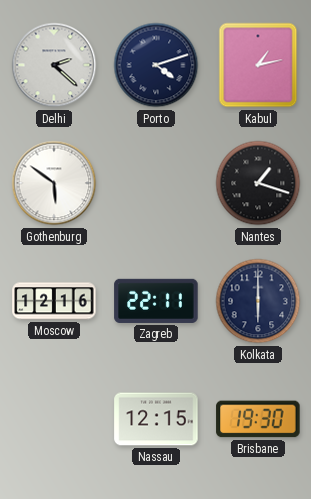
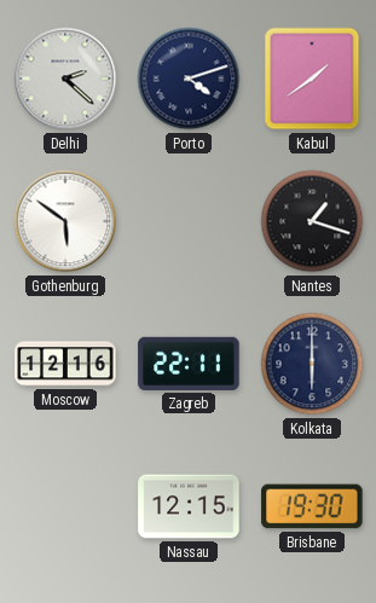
Kabul: 1:13 -> 1:39
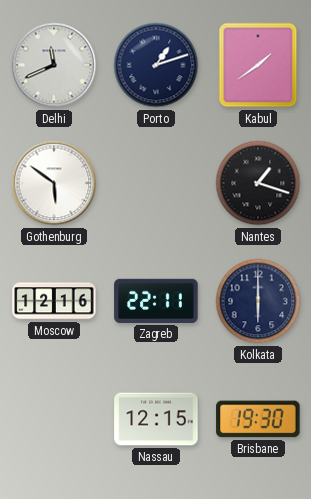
Delhi: 2:22 -> 11:41
Porto: 4:12 -> 1:12
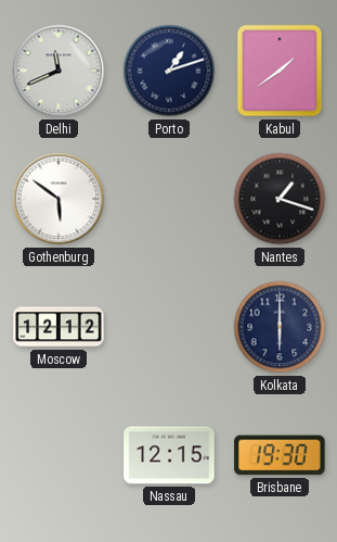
Moscow: 12:16 -> 12:12
Zagreb: 22:11 -> none
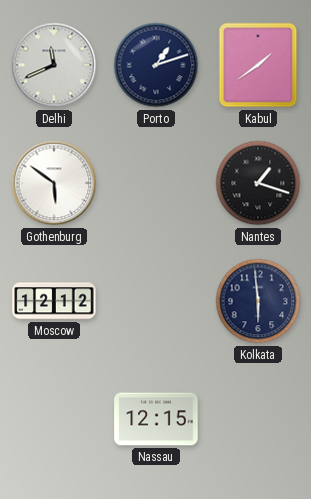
Kolkata: 6:00 -> 5:59
Brisbane: 19:30 -> none
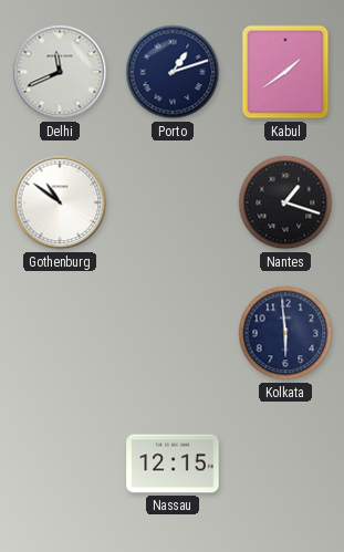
Gothenburg: 5:51 -> 10:51
Moscow: 12:12 -> none
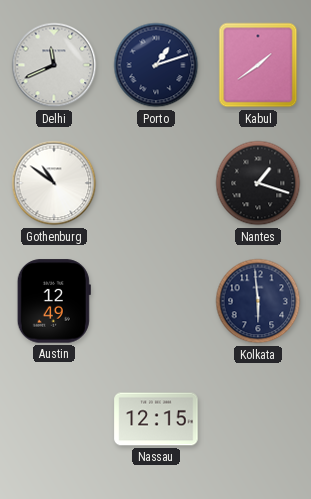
Austin: none -> 12:49
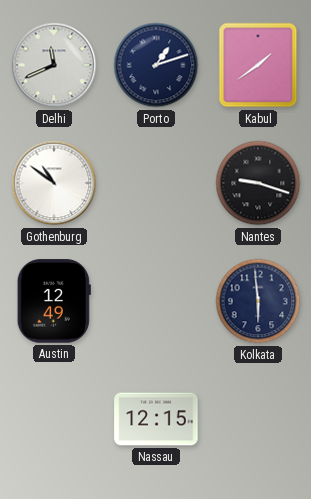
Nantes: 1:18 -> 9:18
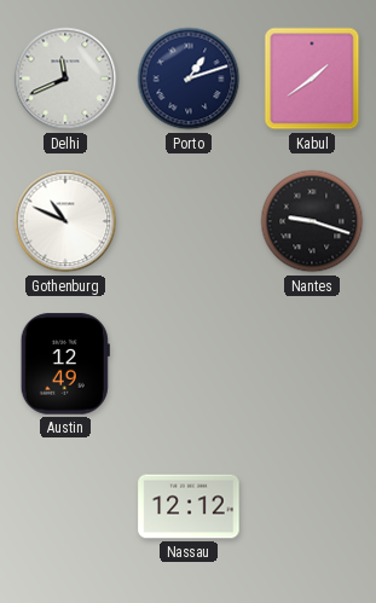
Gothenburg: 10:51 -> 10:49
Kolkata: 5:59 -> none
Nassau: 12:15 -> 12:12
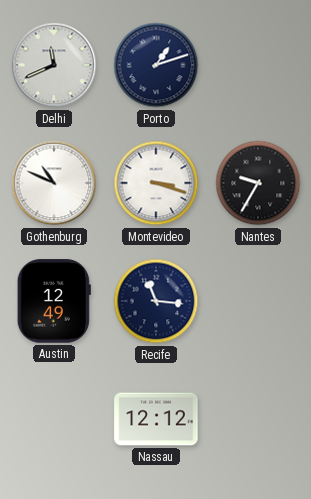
Kabul: 1:39 -> none
Montevideo: none -> 3:18
Nantes: 9:18 -> 9:35
Recife: none -> 11:16
